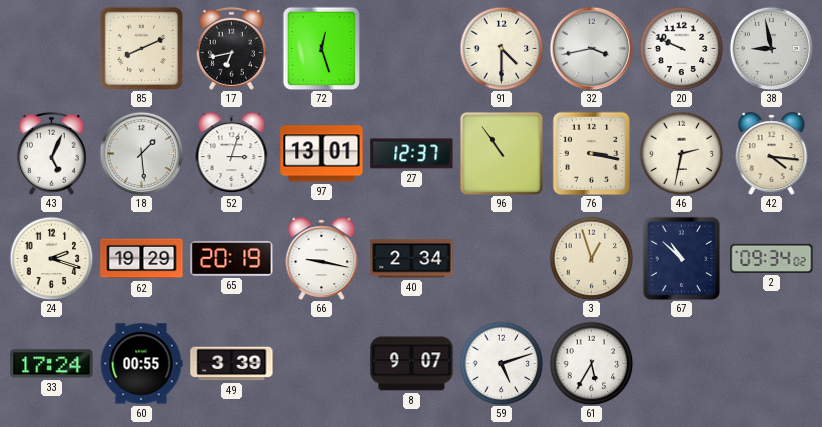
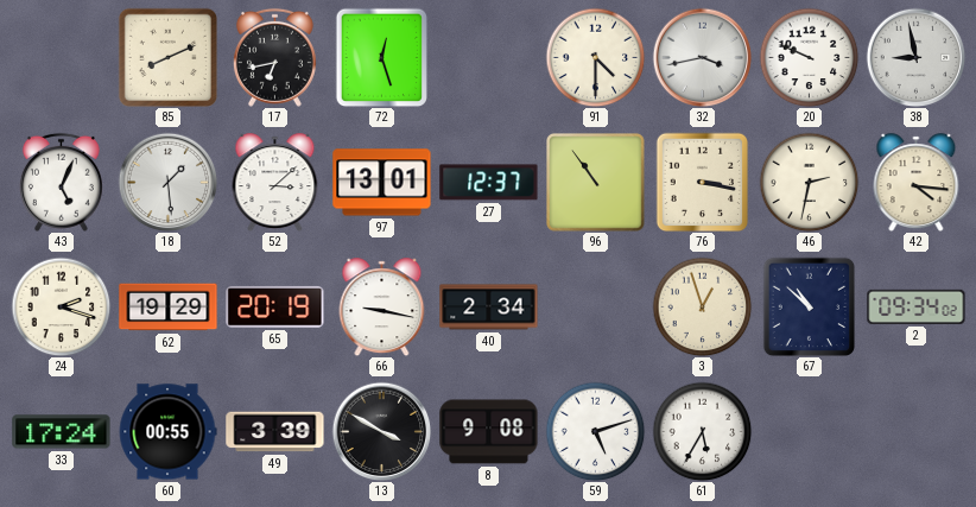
52: 3:03 -> 3:08
13: none -> 3:50
8: 9:07 -> 9:08
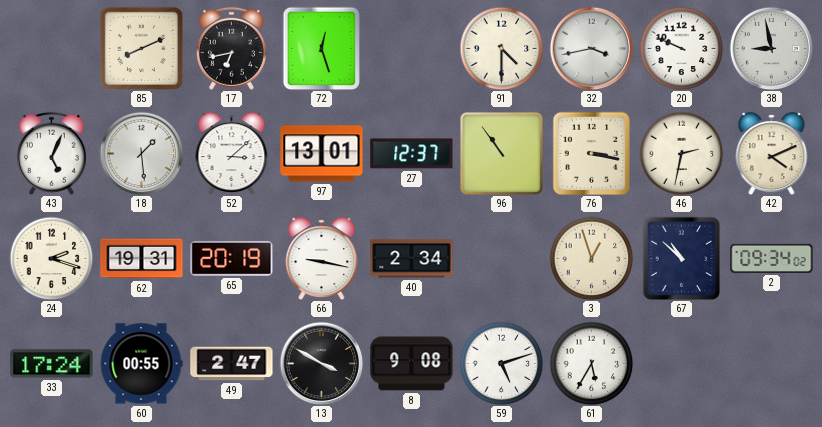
42: 4:16 -> 4:11
62: 19:29 -> 19:31
49: 3:39 -> 2:47
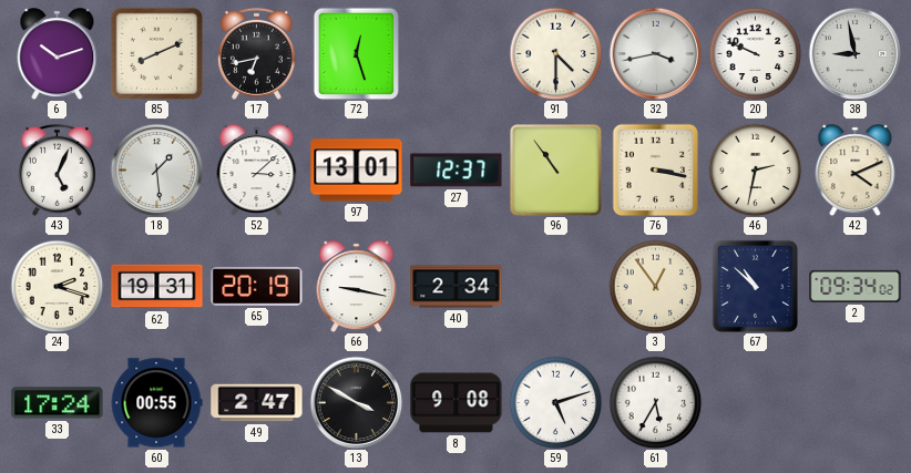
6: none -> 10:12
3: 12:57 -> 12:54
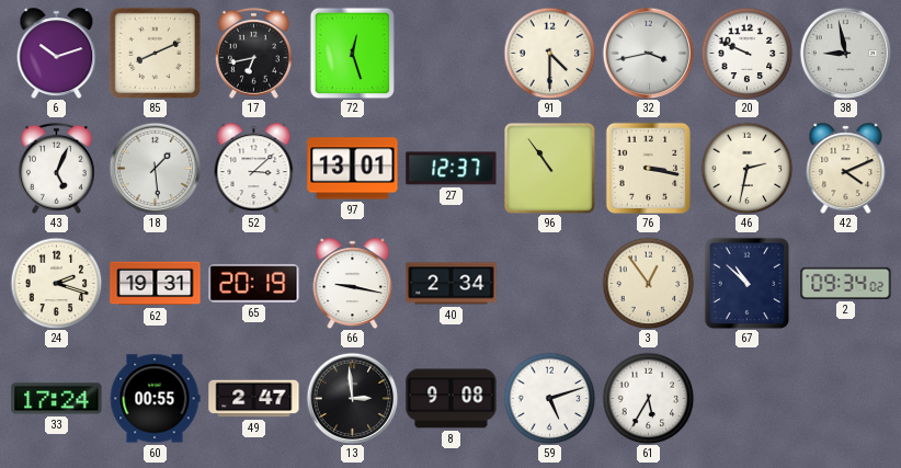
13: 3:50 -> 2:59
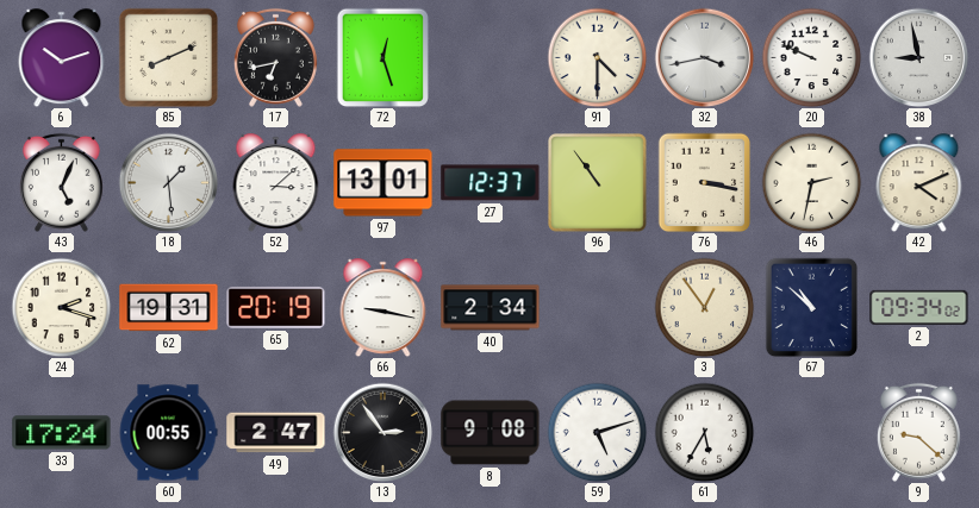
13: 2:59 -> 2:54
9: none -> 9:22
